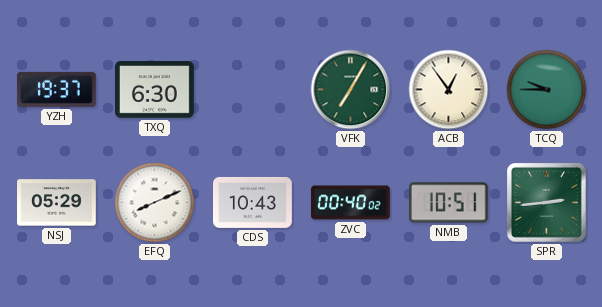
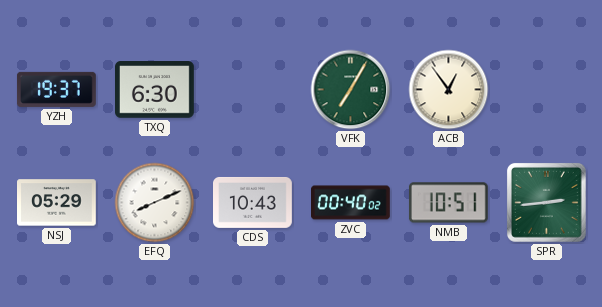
TCQ: 9:45 -> none
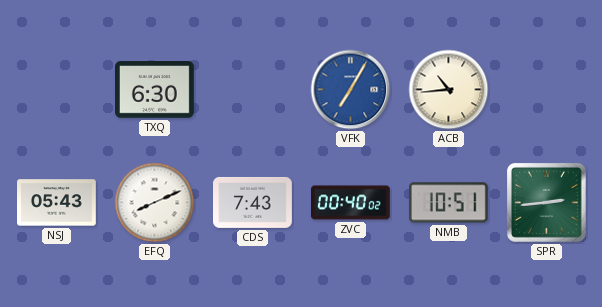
YZH: 19:37 -> none
VFK dial: green -> blue
ACB: 12:54 -> 10:44
NSJ: 05:29 -> 05:43
CDS: 10:43 -> 7:43
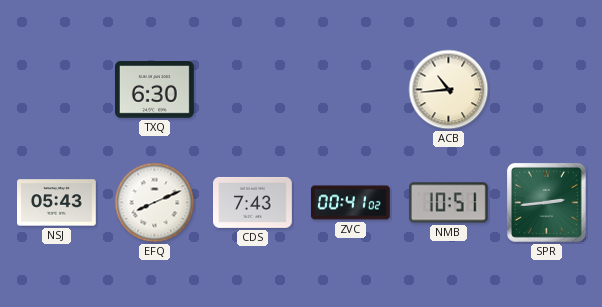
VFK: 7:05 -> none
ZVC: 00:40 -> 00:41
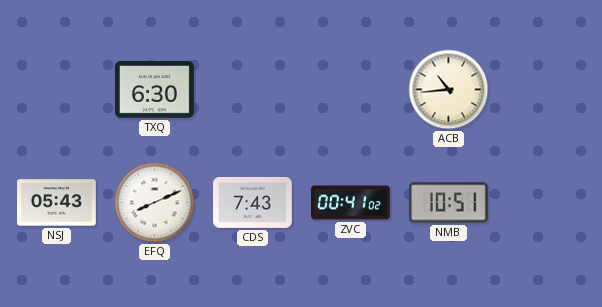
SPR: 2:44 -> none
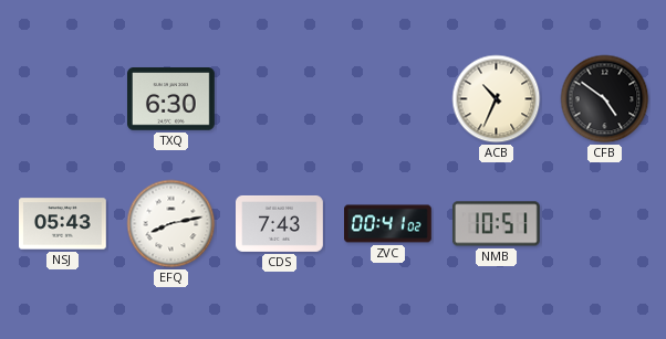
ACB: 10:44 -> 10:34
CFB: none -> 4:51
EFQ: 8:11 -> 8:13
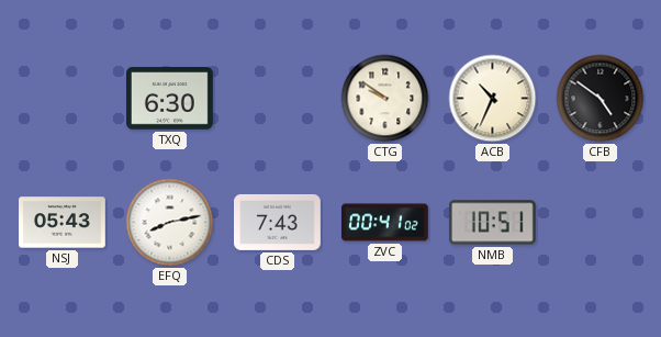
CTG: none -> 9:51
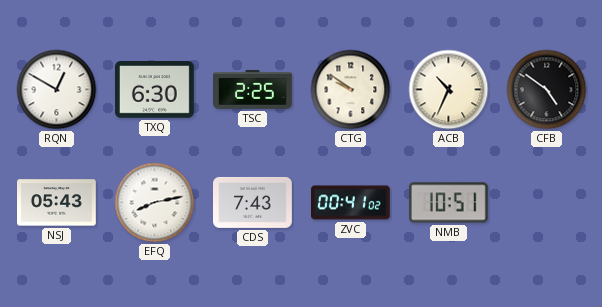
RQN: none -> 12:50
TSC: none -> 2:25
